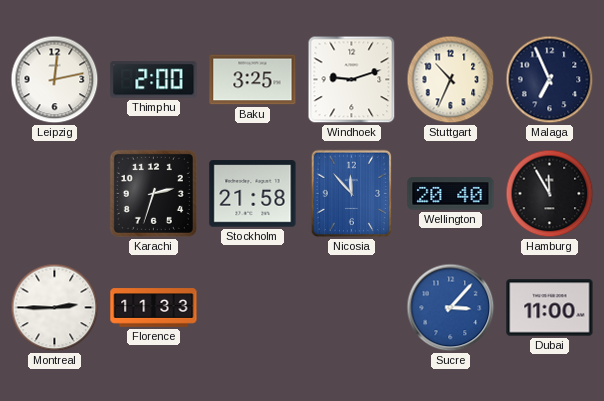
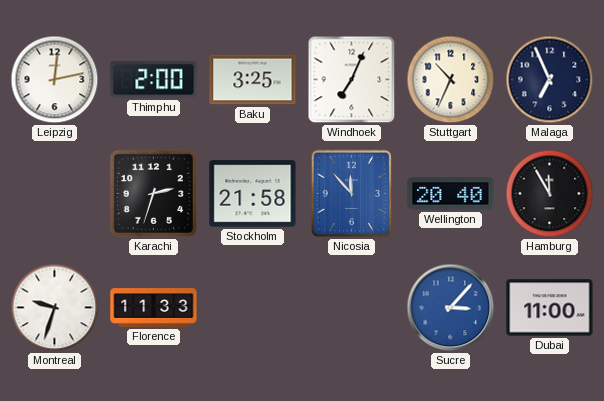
Windhoek: 9:12 -> 7:04
Montreal: 2:45 -> 9:33
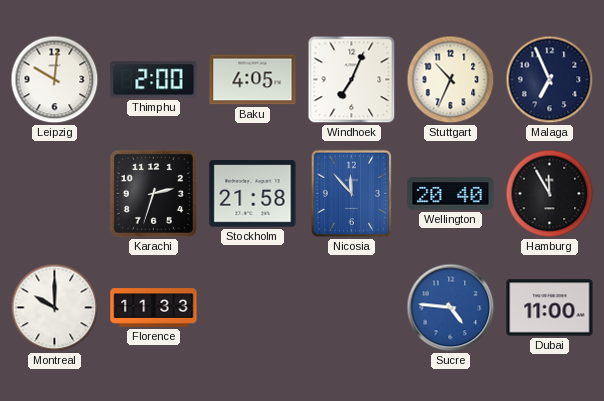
Leipzig: 12:13 -> 10:01
Baku: 3:25 -> 4:05
Montreal: 9:33 -> 10:00
Sucre: 3:07 -> 4:46
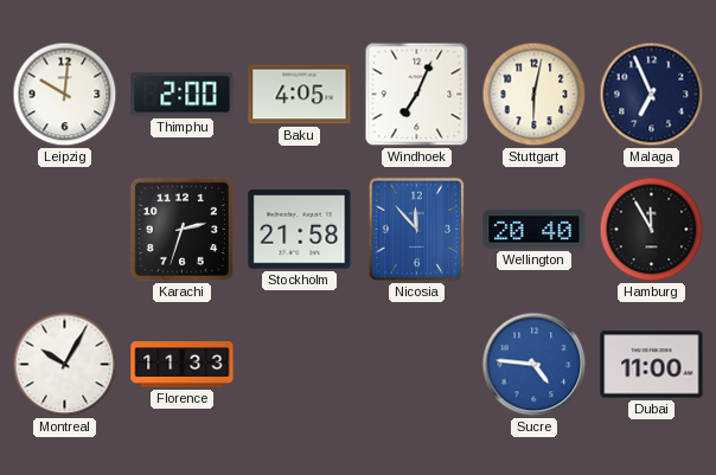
Stuttgart: 10:34 -> 6:02
Montreal: 10:00 -> 10:05
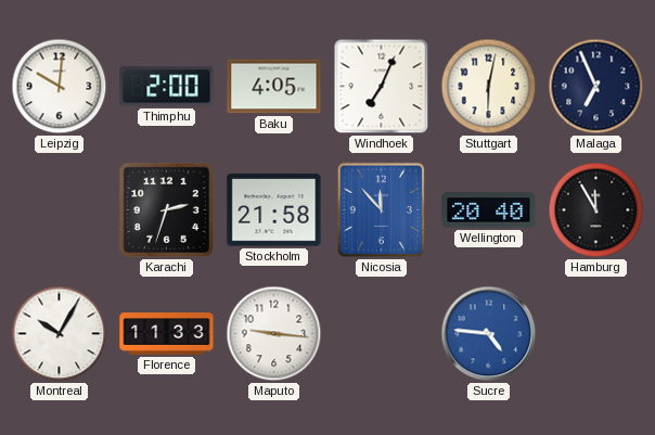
Maputo: none -> 9:16
Dubai: 11:00 -> none
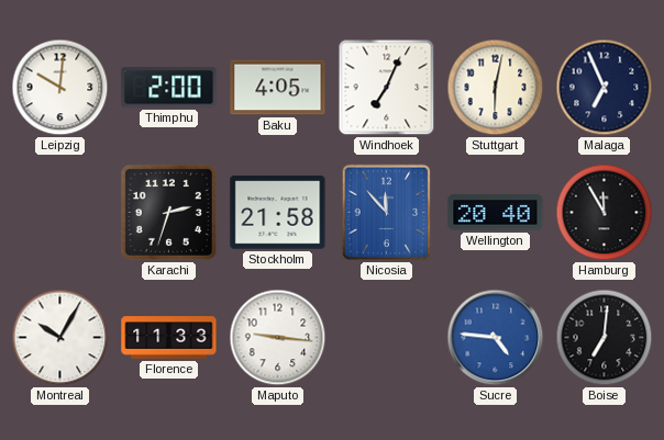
Boise: none -> 7:01
